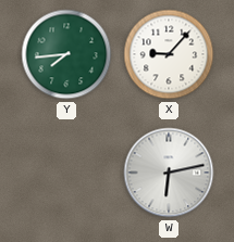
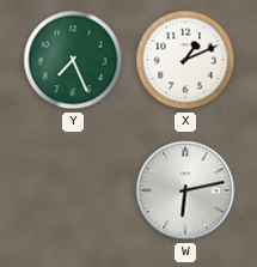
Y: 7:44 -> 7:26
X: 9:07 -> 1:11
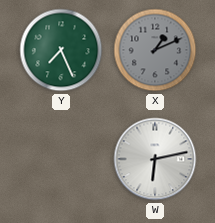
X dial: white -> grey
